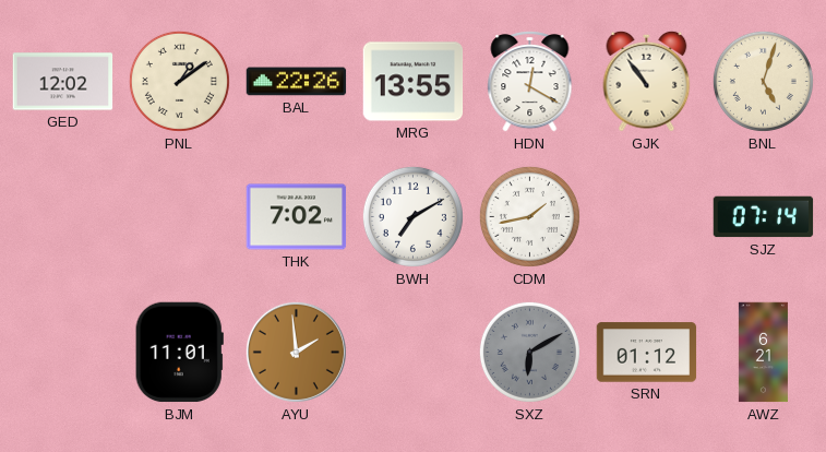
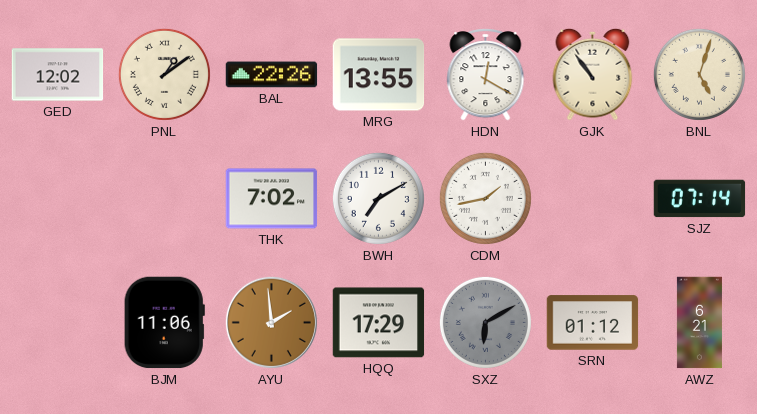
BJM: 11:01 -> 11:06
HQQ: none -> 17:29
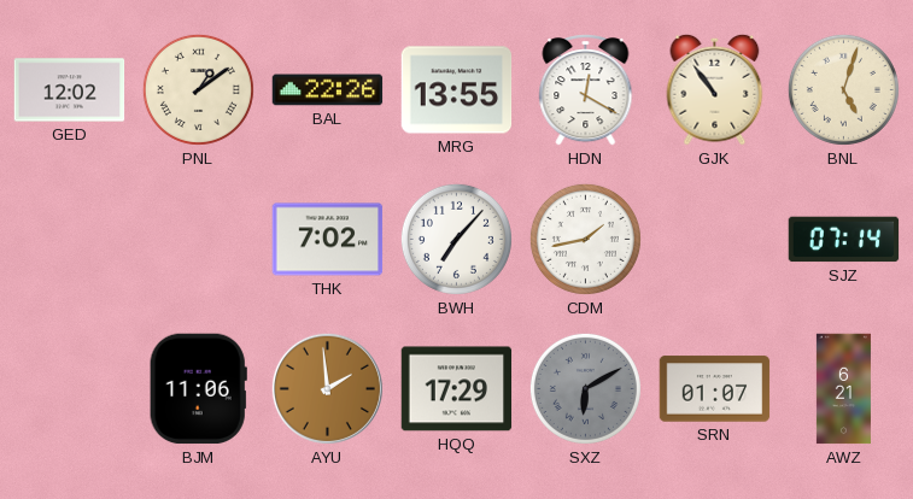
BWH: 7:10 -> 7:07
SRN: 01:12 -> 01:07
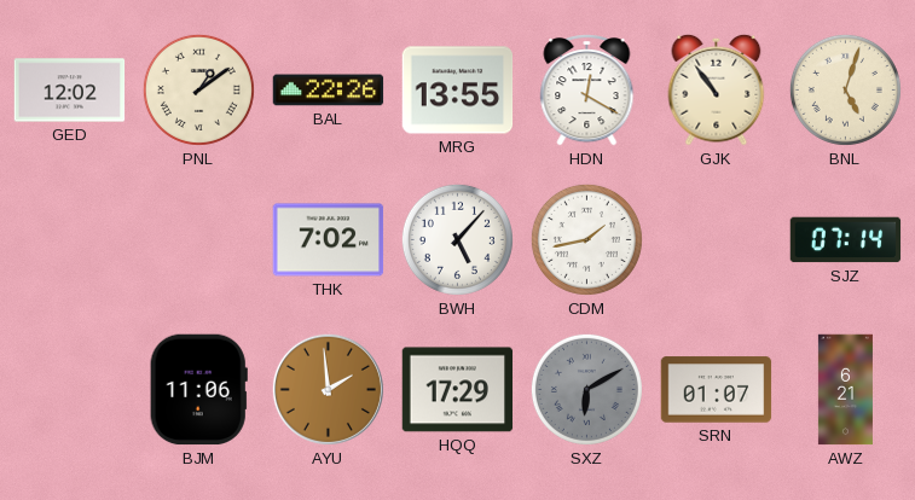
BWH: 7:07 -> 5:07
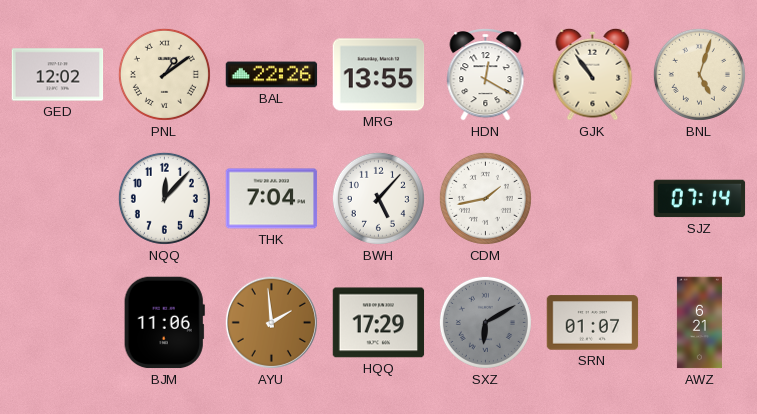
NQQ: none -> 12:07
THK: 7:02 -> 7:04
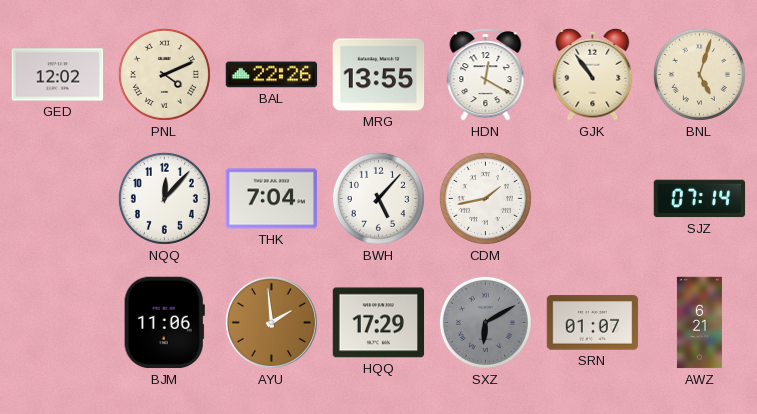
PNL: 1:09 -> 4:11
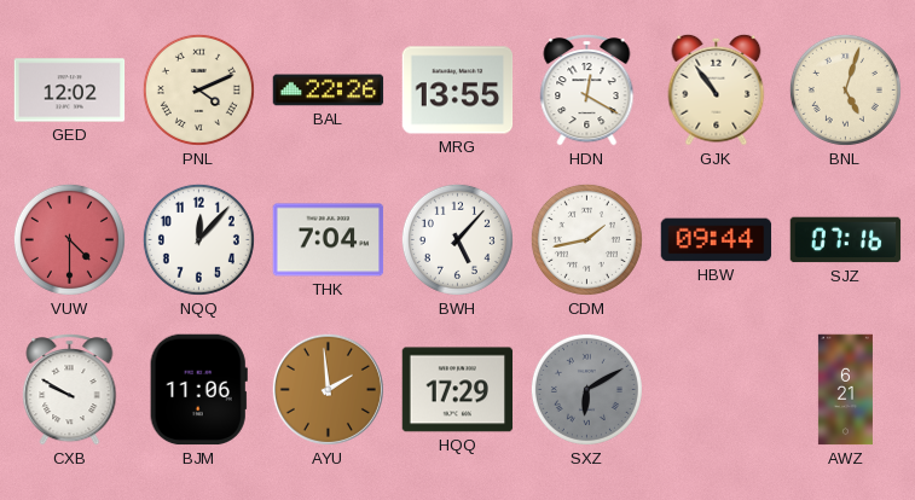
VUW: none -> 4:30
HBW: none -> 09:44
SJZ: 07:14 -> 07:16
CXB: none -> 9:50
SRN: 01:07 -> none
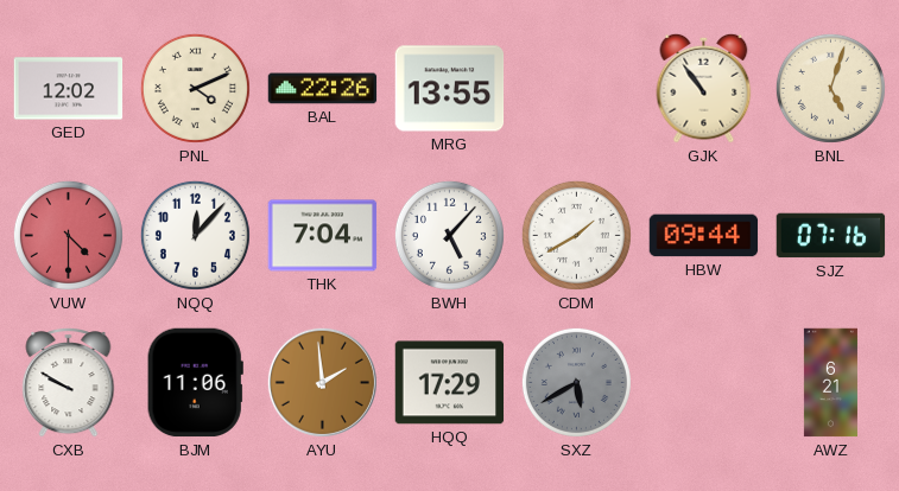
HDN: 12:20 -> none
CDM: 1:43 -> 1:40
SXZ: 6:10 -> 5:40
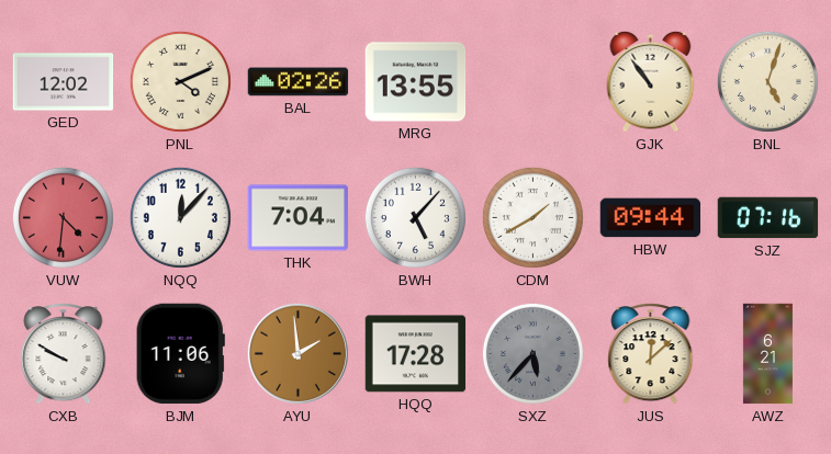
BAL: 22:26 -> 02:26
VUW: 4:30 -> 4:31
HQQ: 17:29 -> 17:28
SXZ: 5:40 -> 5:37
JUS: none -> 12:08
